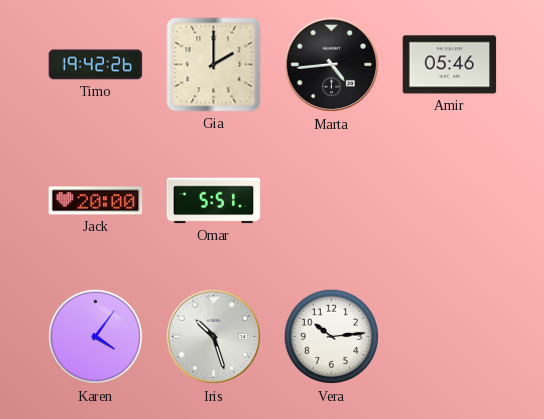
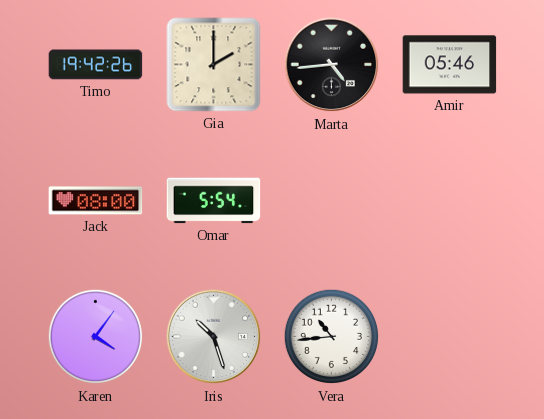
Jack: 20:00 -> 08:00
Omar: 5:51 -> 5:54
Vera: 10:14 -> 10:44
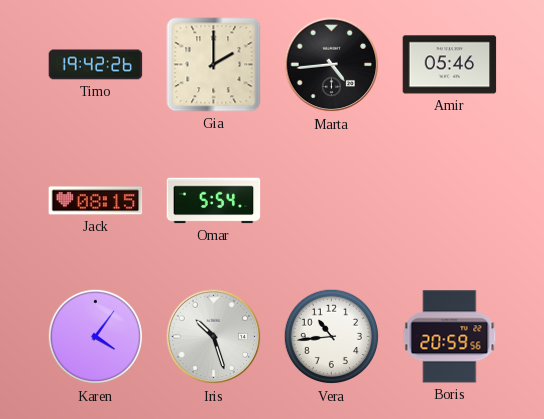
Jack: 08:00 -> 08:15
Boris: none -> 20:59
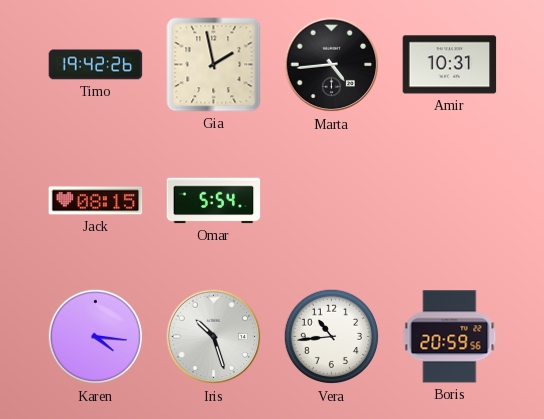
Gia: 2:00 -> 1:58
Amir: 05:46 -> 10:31
Karen: 4:06 -> 4:16
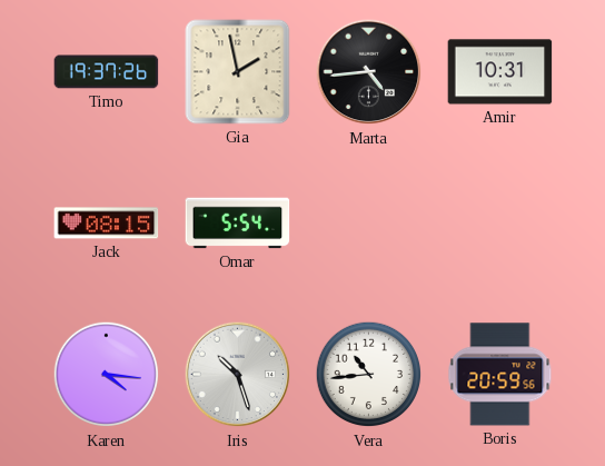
Timo: 19:42 -> 19:37
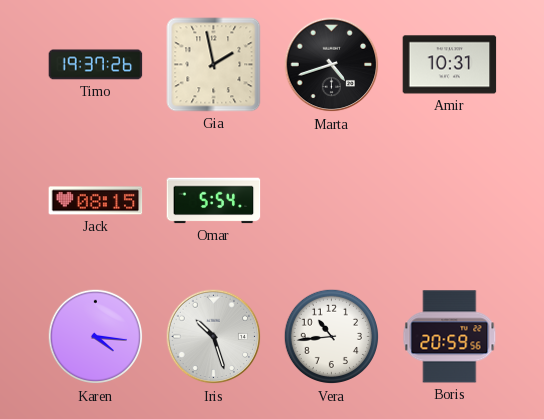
Marta: 4:44 -> 4:42
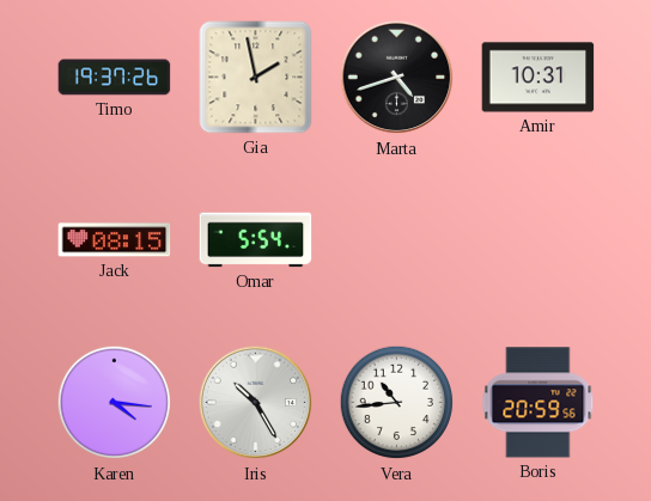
Iris: 10:27 -> 10:25
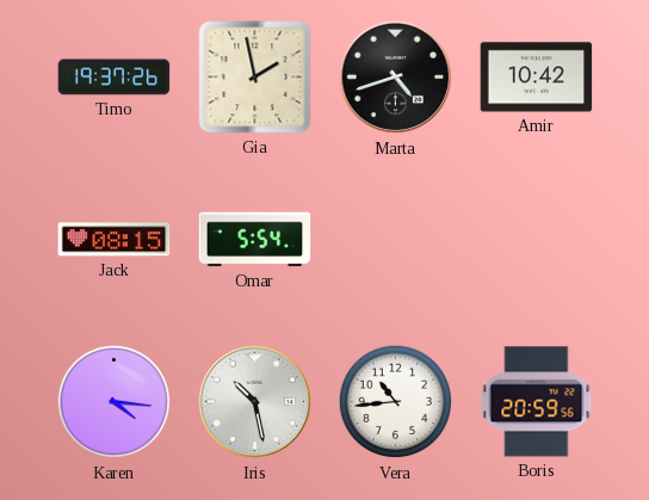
Amir: 10:31 -> 10:42
Iris: 10:25 -> 10:28
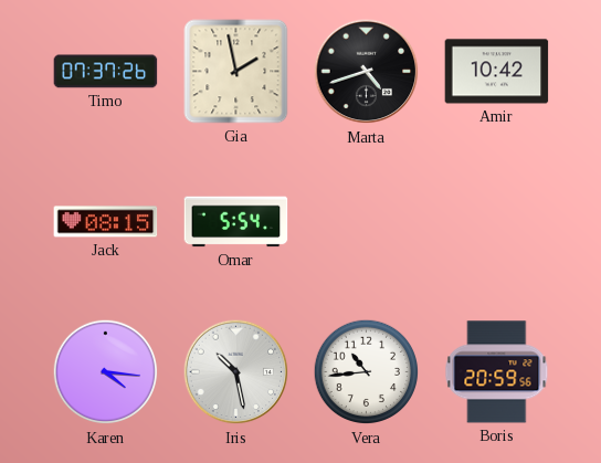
Timo: 19:37 -> 07:37
